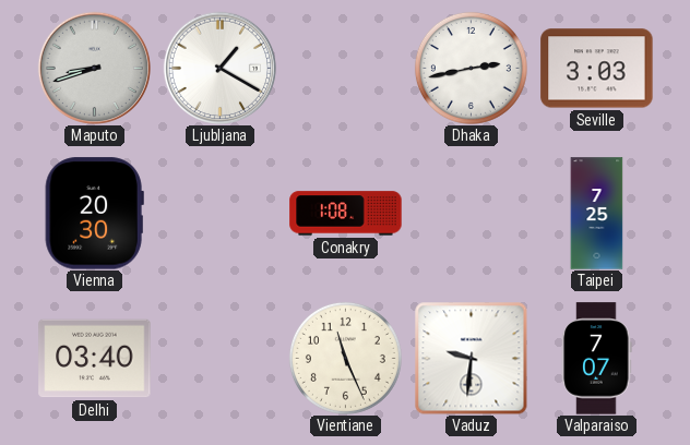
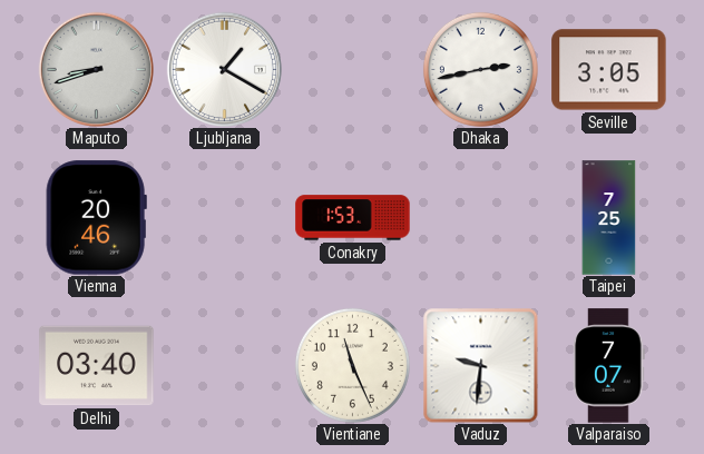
Seville: 3:03 -> 3:05
Vienna: 20:30 -> 20:46
Conakry: 1:08 -> 1:53
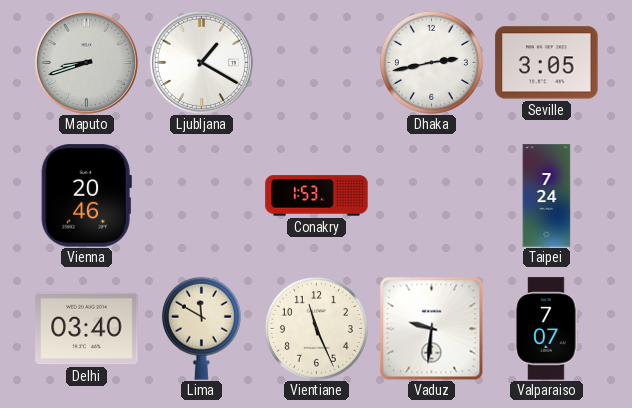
Taipei: 7:25 -> 7:24
Lima: none -> 11:50
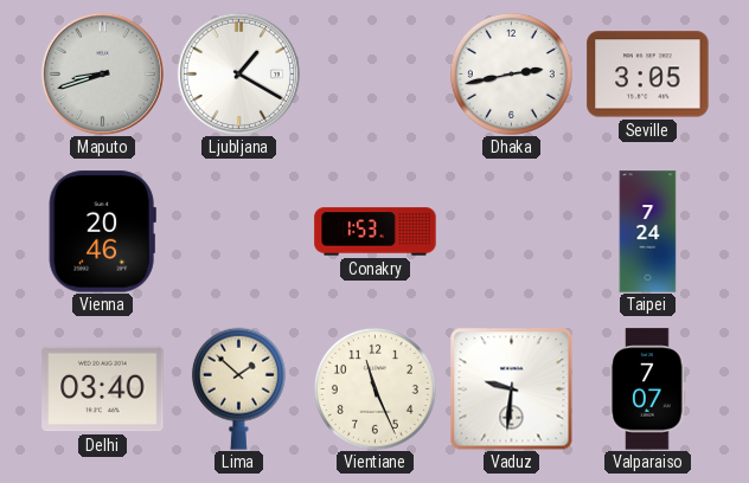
Lima: 11:50 -> 1:52
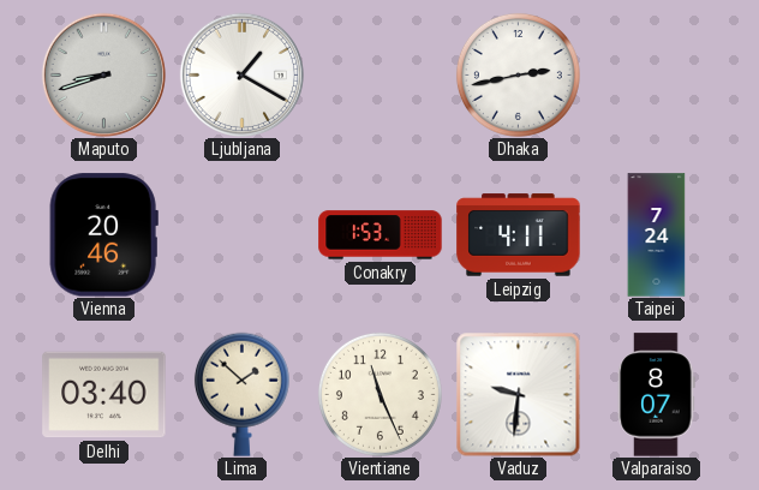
Seville: 3:05 -> none
Leipzig: none -> 4:11
Valparaiso: 7:07 -> 8:07
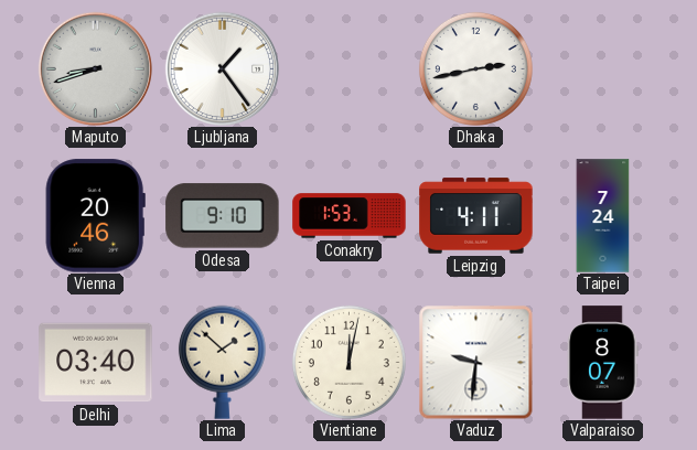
Ljubljana: 1:20 -> 1:24
Odesa: none -> 9:10
Vientiane: 11:26 -> 12:02
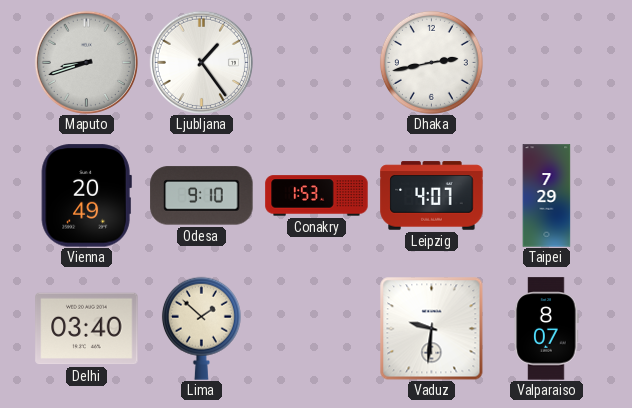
Vienna: 20:46 -> 20:49
Leipzig: 4:11 -> 4:07
Taipei: 7:24 -> 7:29
Vientiane: 12:02 -> none
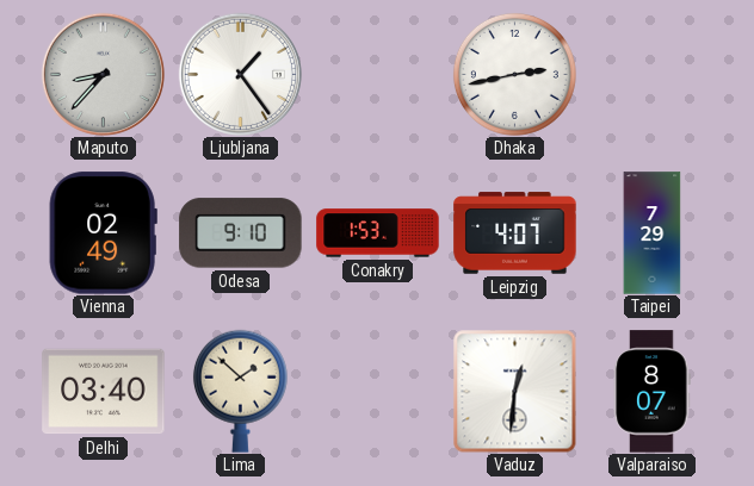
Maputo: 8:42 -> 8:37
Vienna: 20:49 -> 02:49
Vaduz: 9:31 -> 12:31
